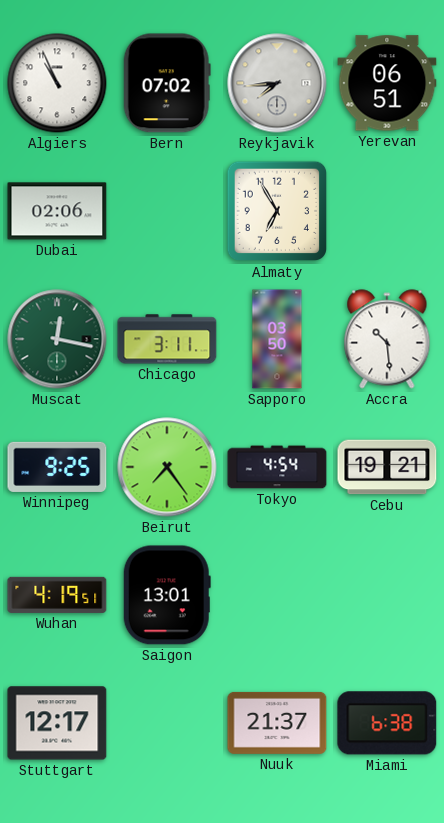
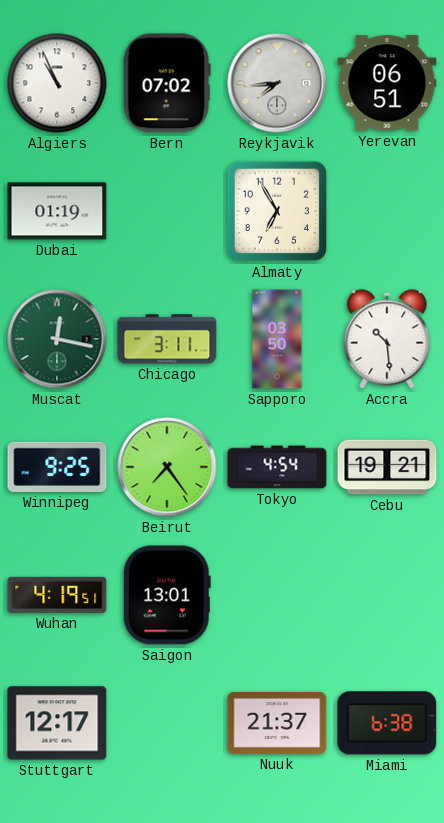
Dubai: 02:06 -> 01:19
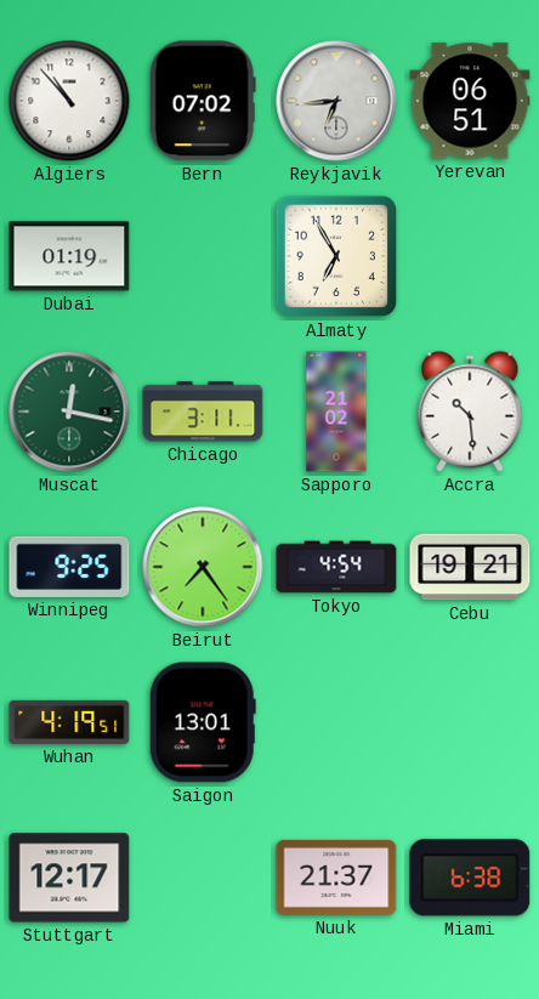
Algiers: 10:56 -> 10:53
Reykjavik: 7:44 -> 6:44
Sapporo: 03:50 -> 21:02
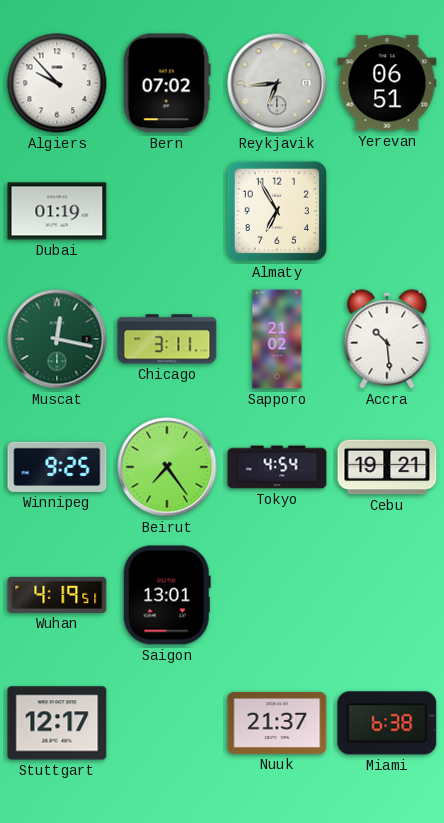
Algiers: 10:53 -> 9:53
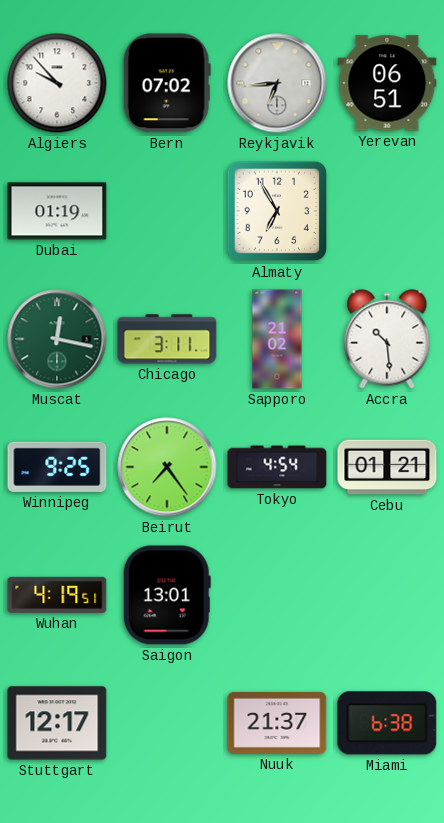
Cebu: 19:21 -> 01:21
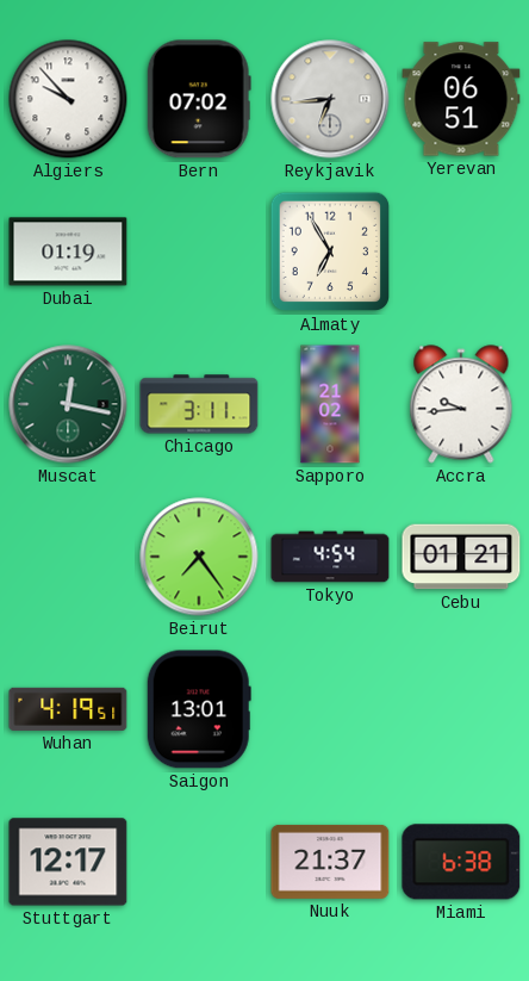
Accra: 10:29 -> 9:44
Winnipeg: 9:25 -> none
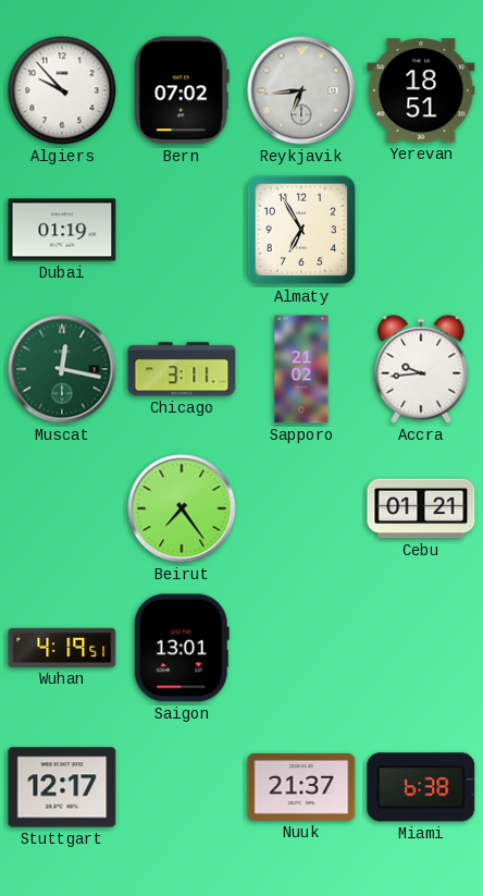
Yerevan: 06:51 -> 18:51
Tokyo: 4:54 -> none
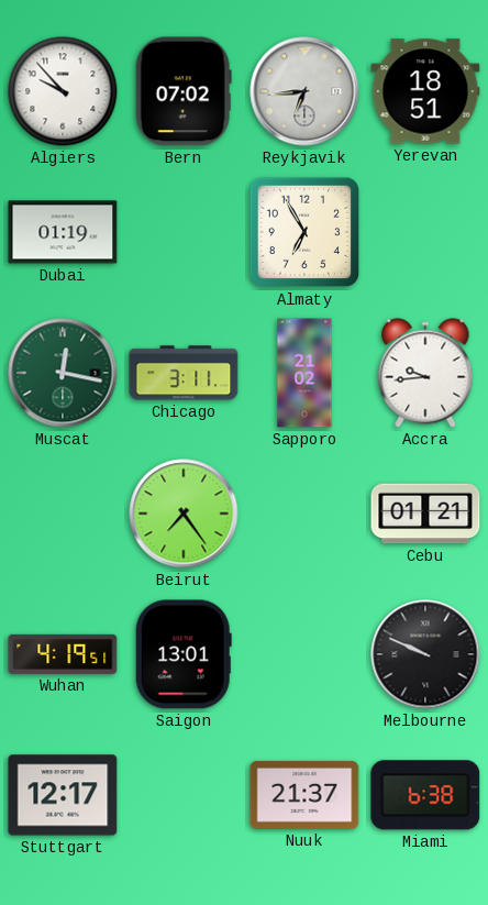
Melbourne: none -> 9:49
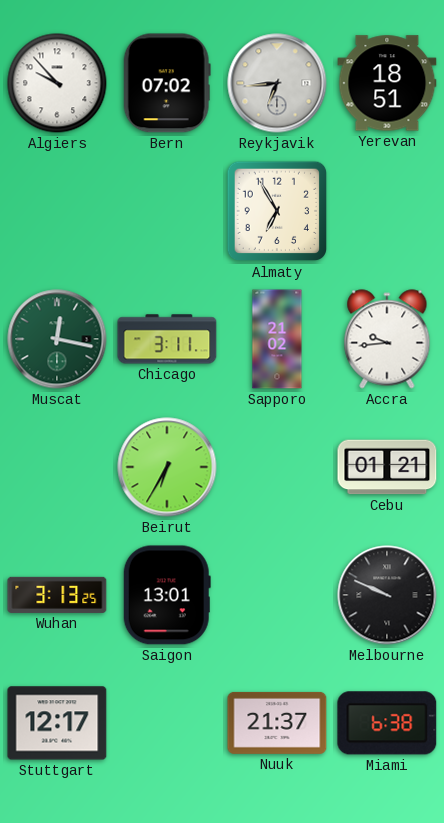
Dubai: 01:19 -> none
Beirut: 7:24 -> 6:35
Wuhan: 4:19 -> 3:13
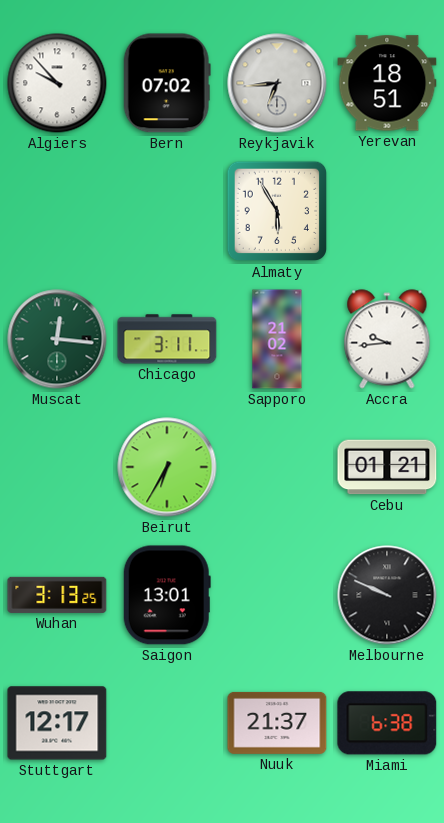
Almaty: 6:55 -> 5:55
Muscat: 12:17 -> 12:16
